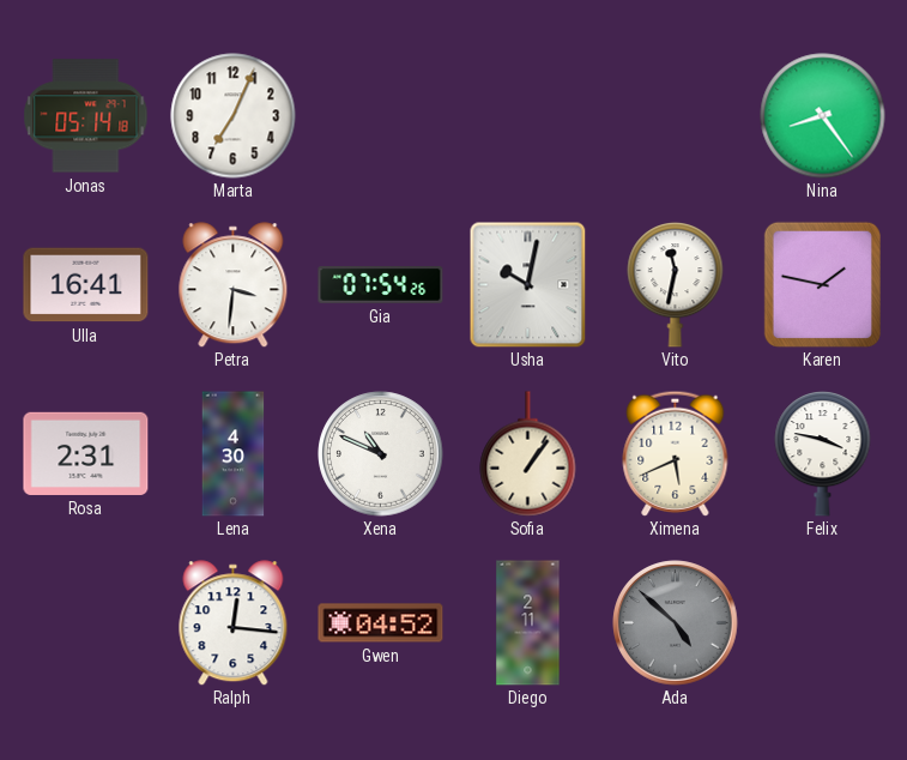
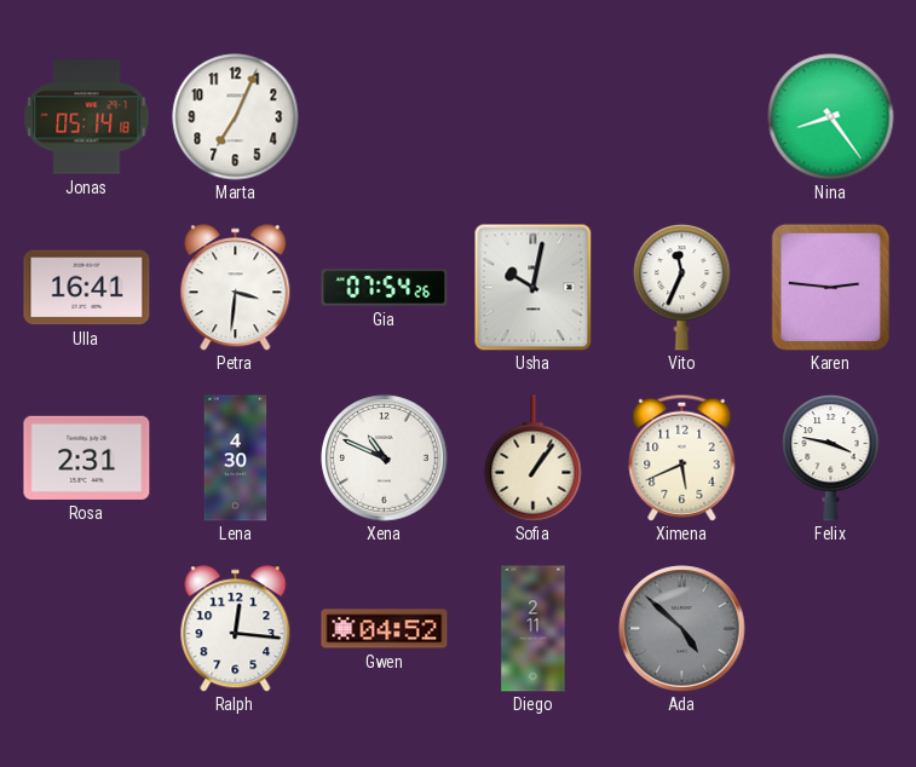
Vito: 11:32 -> 11:34
Karen: 1:47 -> 2:46
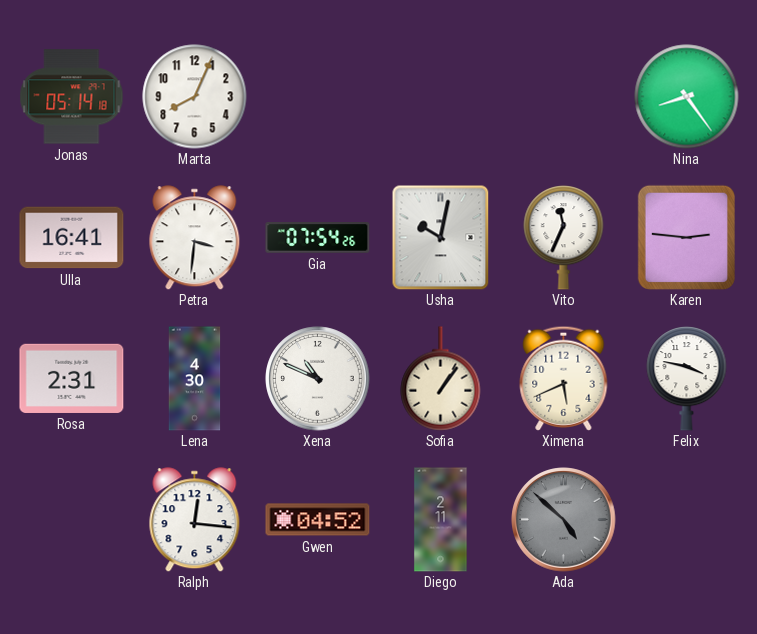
Marta: 7:04 -> 8:04
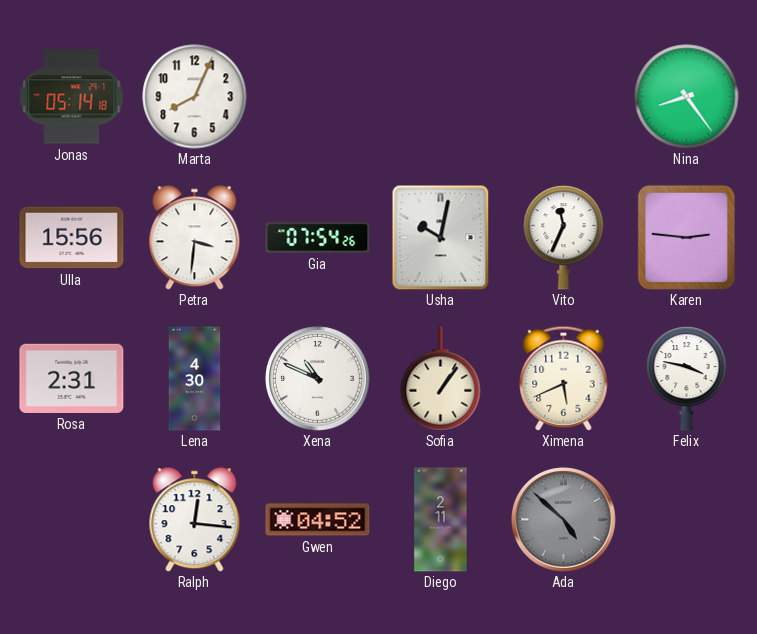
Ulla: 16:41 -> 15:56
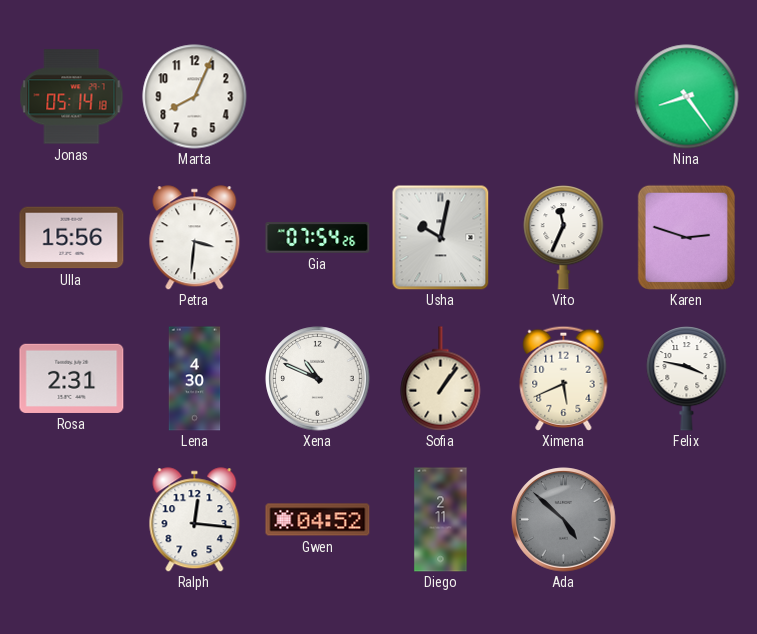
Karen: 2:46 -> 2:48
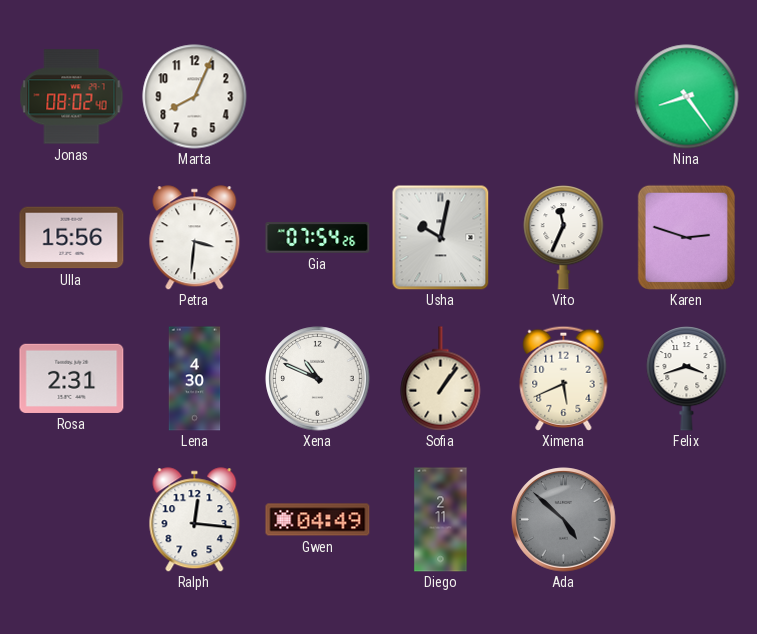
Jonas: 05:14 -> 08:02
Felix: 3:47 -> 3:42
Gwen: 04:52 -> 04:49
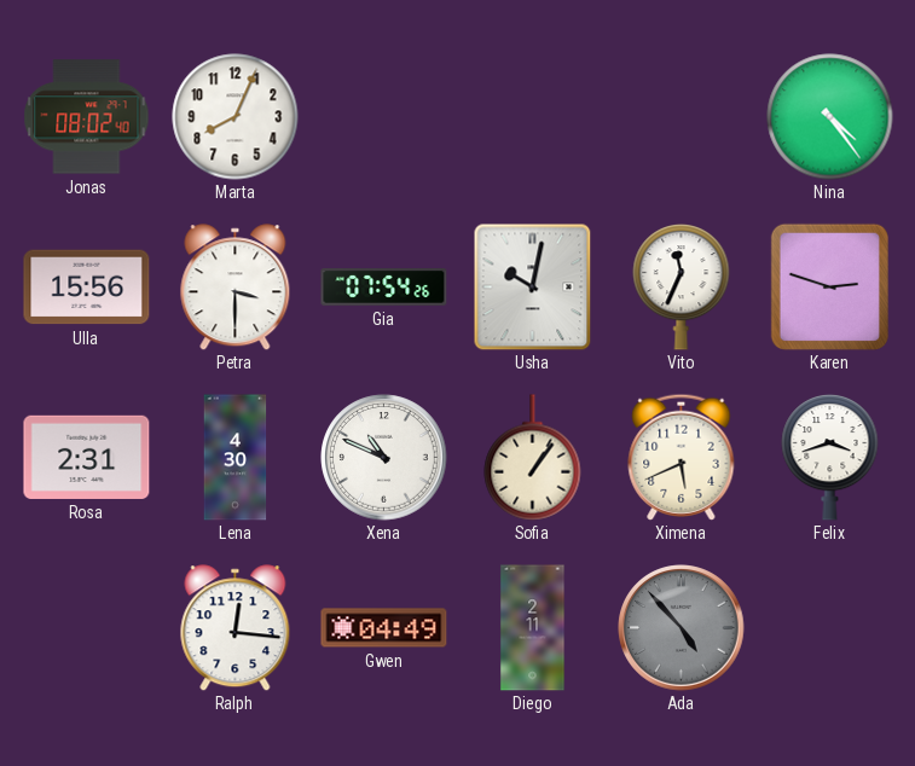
Nina: 8:24 -> 4:24
Petra: 3:31 -> 3:30
Ada: 4:52 -> 4:53
